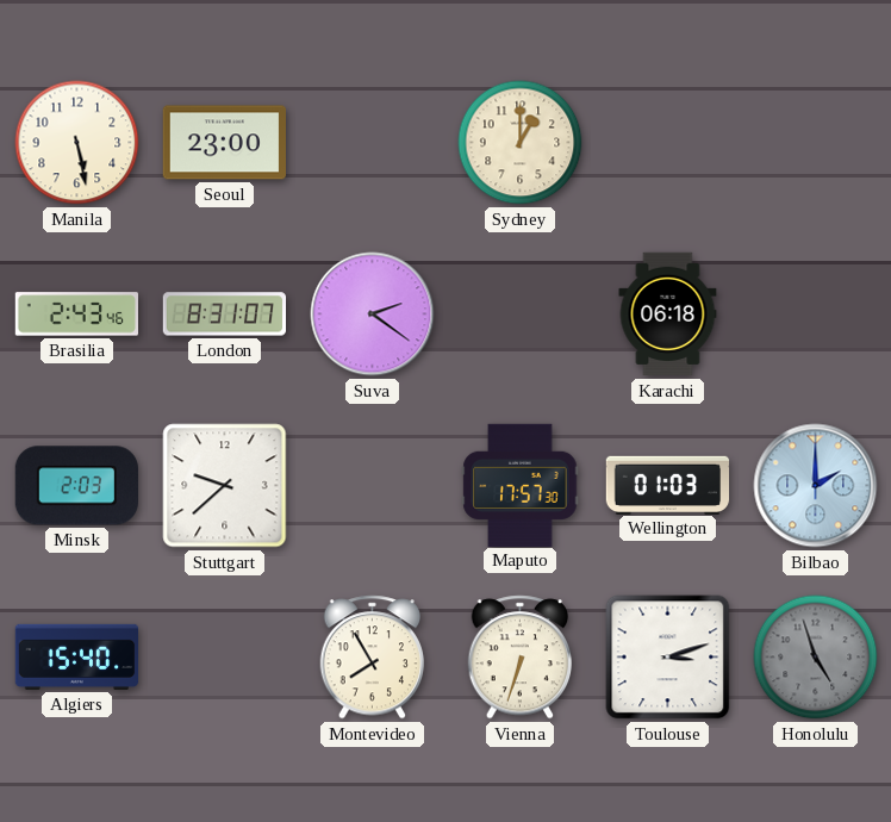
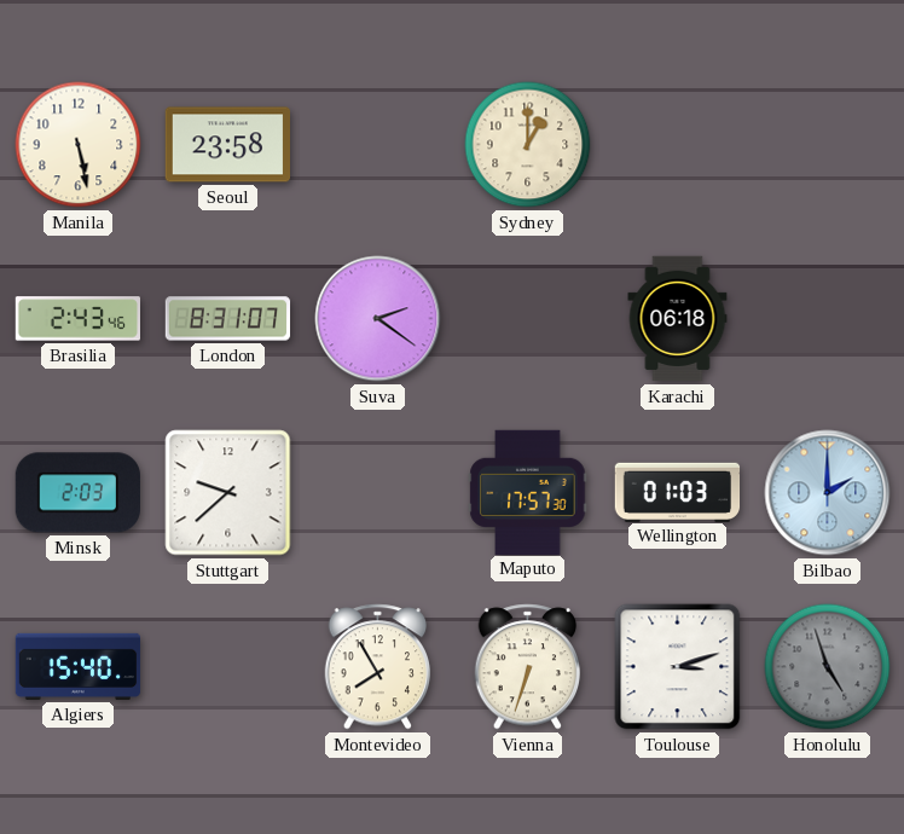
Seoul: 23:00 -> 23:58
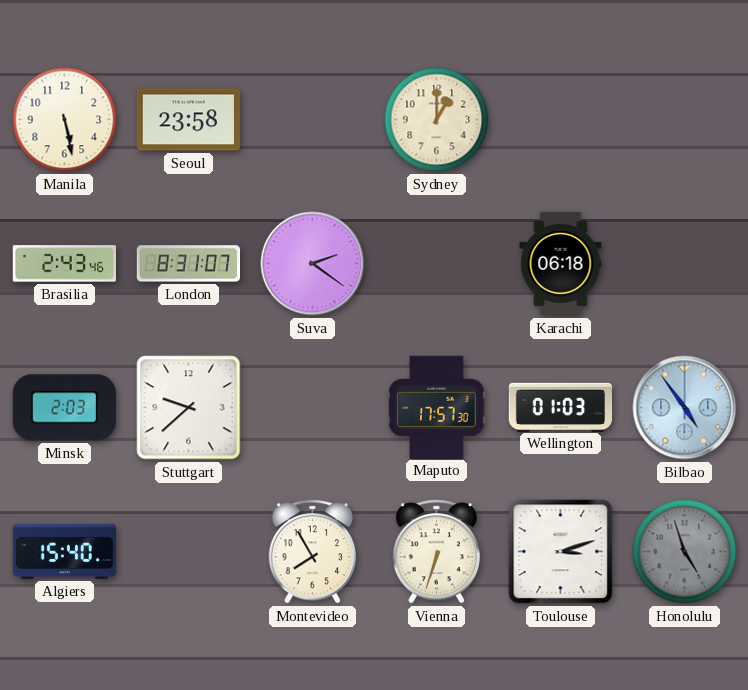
Bilbao: 2:00 -> 4:54
